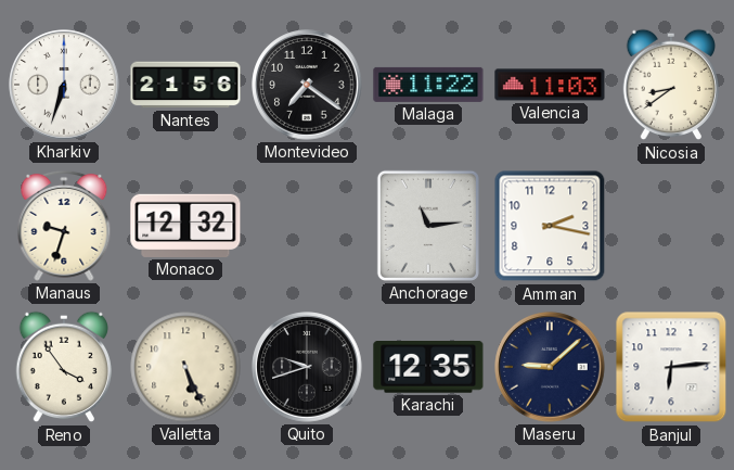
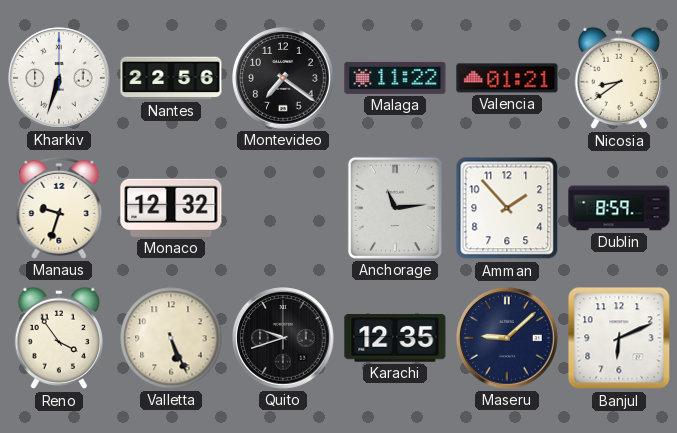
Nantes: 21:56 -> 22:56
Valencia: 11:03 -> 01:21
Amman: 2:17 -> 1:53
Dublin: none -> 8:59
Banjul: 6:14 -> 6:11
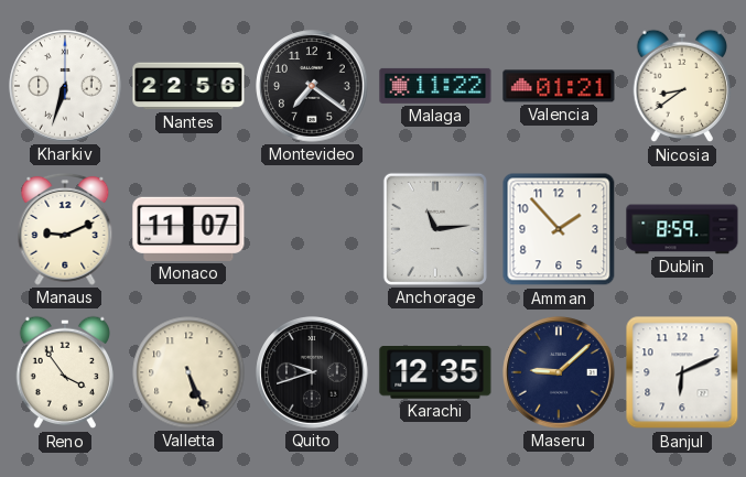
Manaus: 9:33 -> 9:11
Monaco: 12:32 -> 11:07
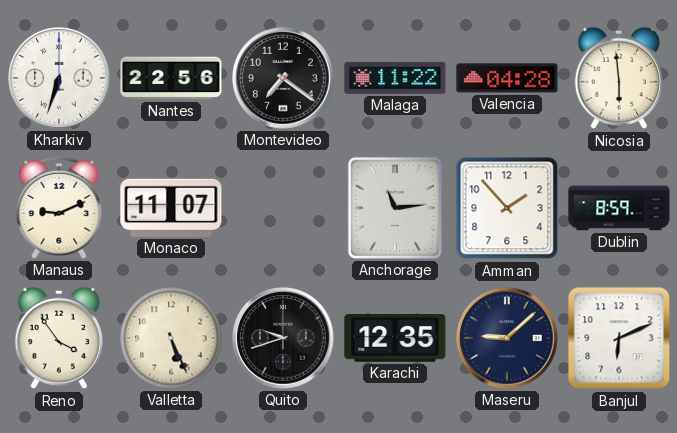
Valencia: 01:21 -> 04:28
Nicosia: 8:39 -> 5:59
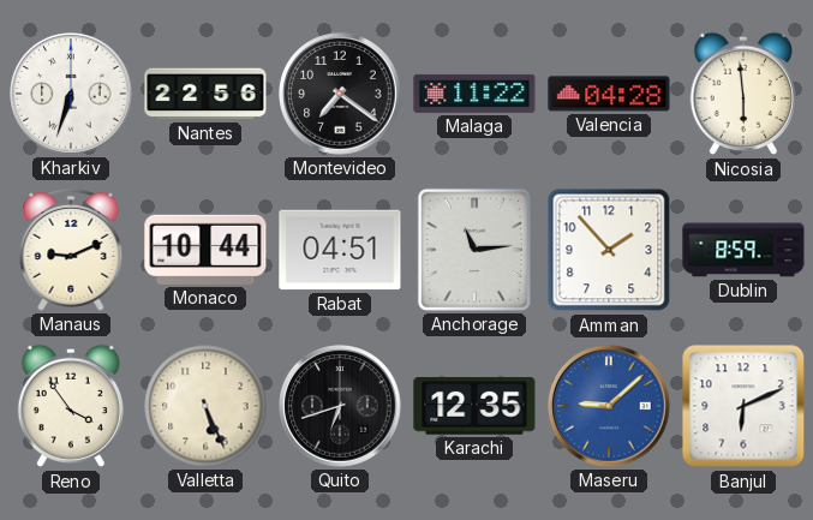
Monaco: 11:07 -> 10:44
Rabat: none -> 04:51
Quito: 9:42 -> 6:42
Maseru dial: navy -> blue
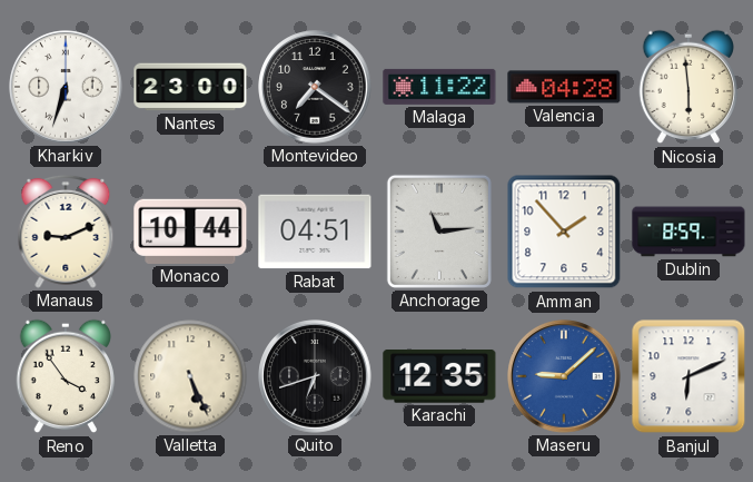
Nantes: 22:56 -> 23:00
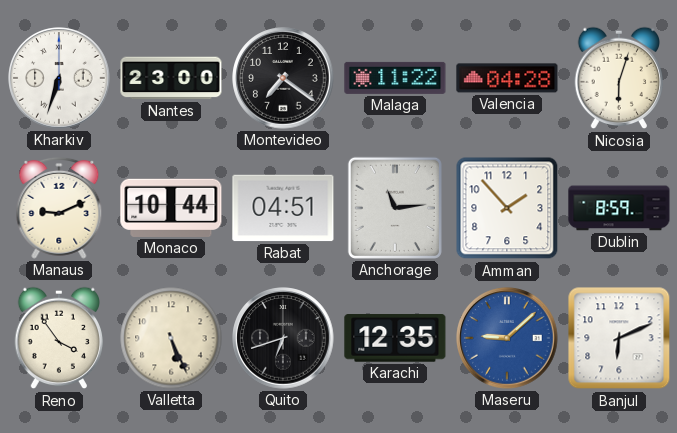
Nicosia: 5:59 -> 6:03
